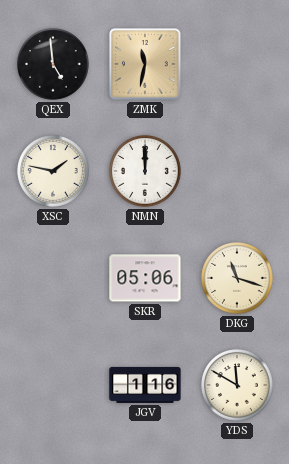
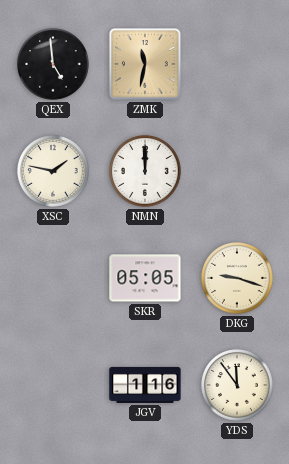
SKR: 05:06 -> 05:05
DKG: 11:18 -> 9:18
YDS: 11:50 -> 11:54
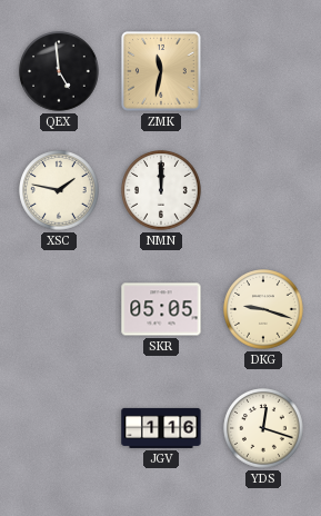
YDS: 11:54 -> 12:18
